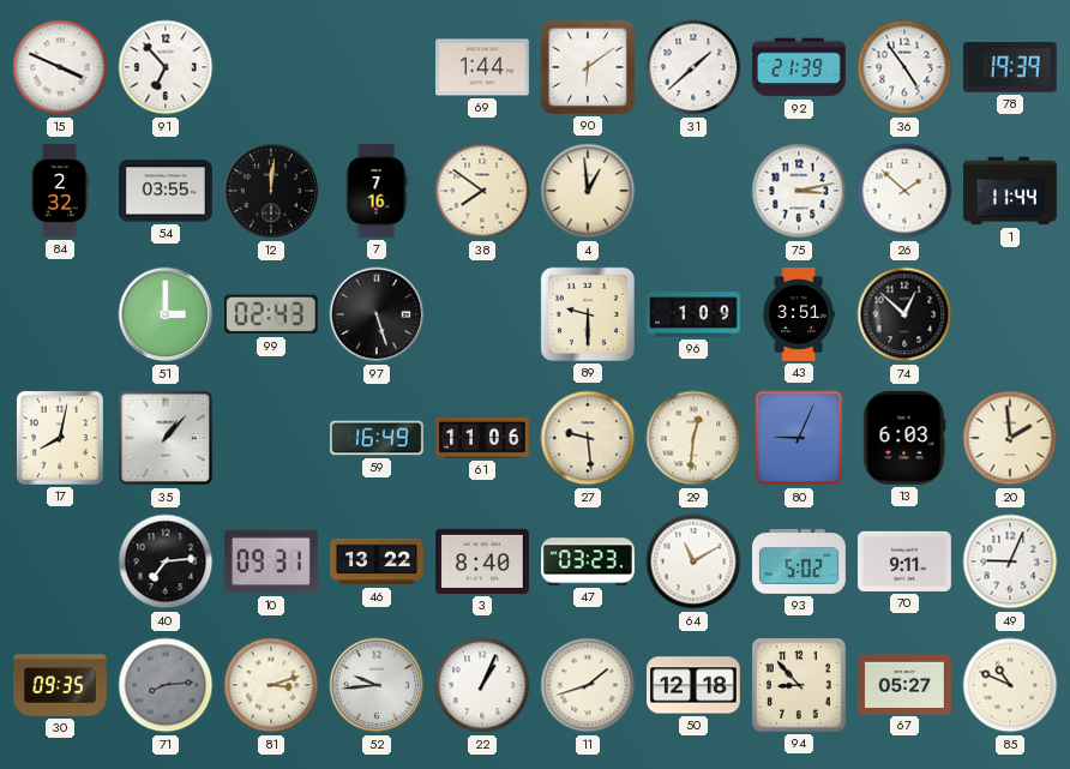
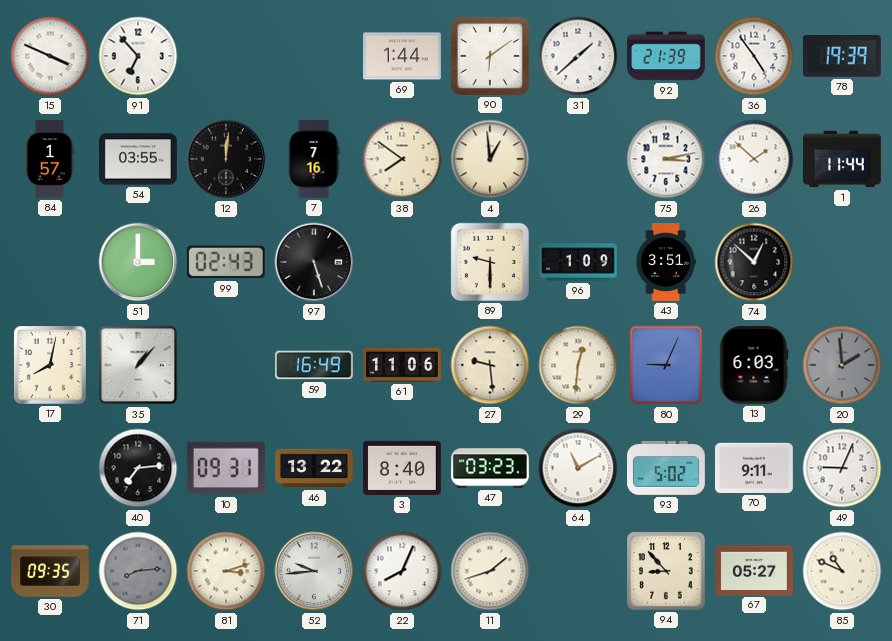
84: 2:32 -> 1:57
20 dial: cream -> grey
22: 1:04 -> 8:04
50: 12:18 -> none
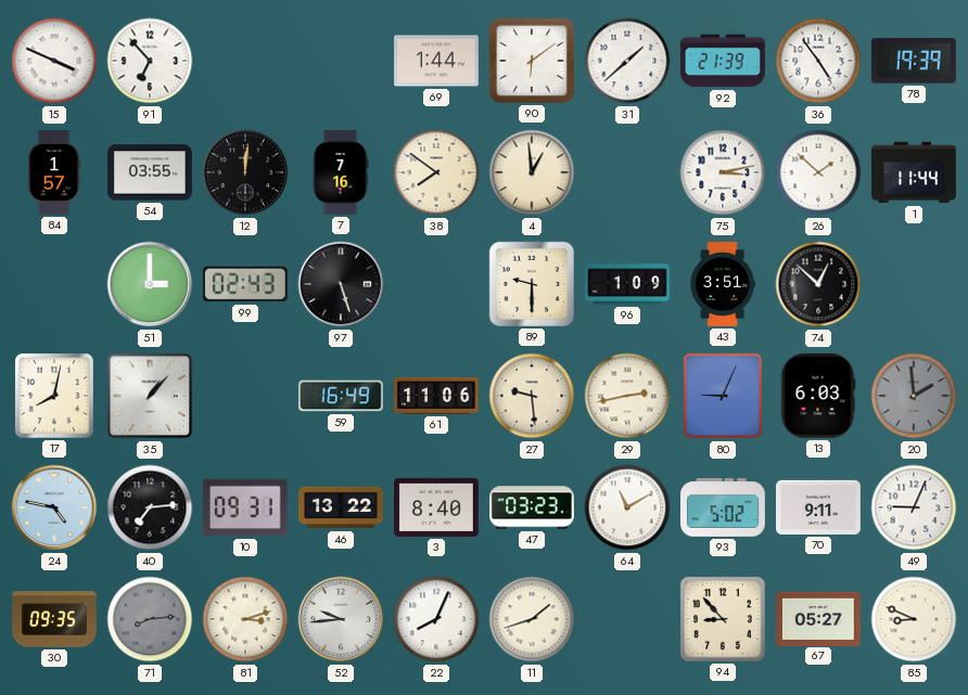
29: 12:31 -> 2:43
24: none -> 4:47
85: 10:49 -> 8:49
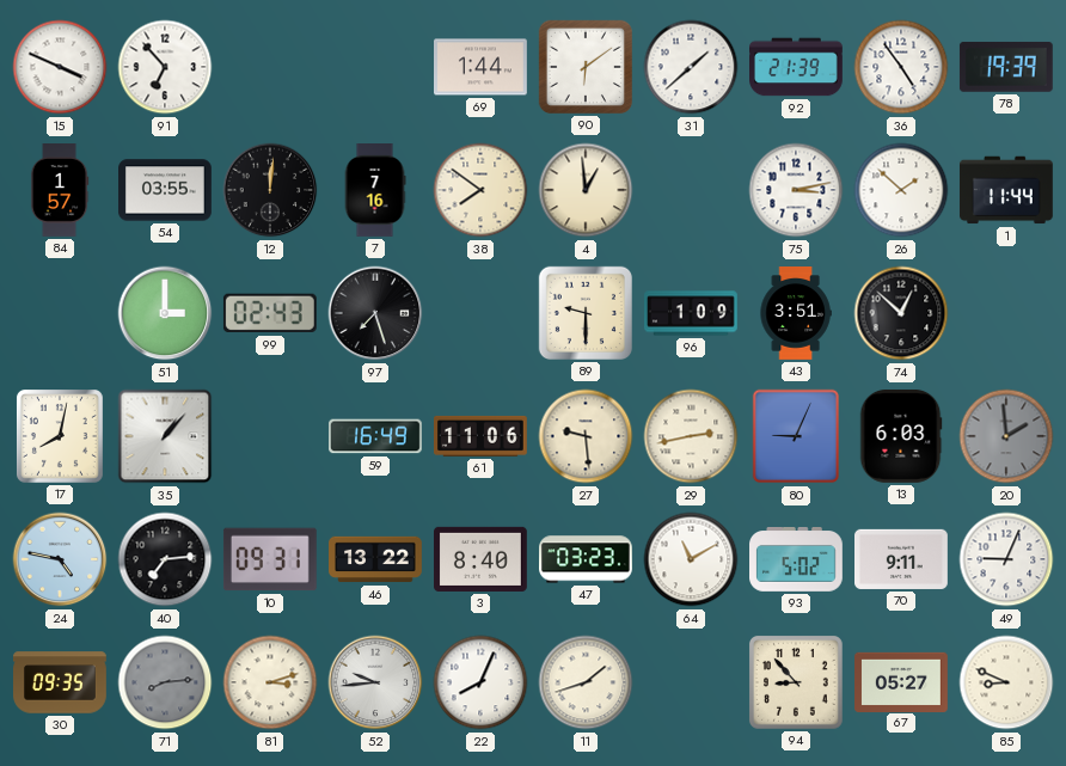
97: 5:27 -> 7:27
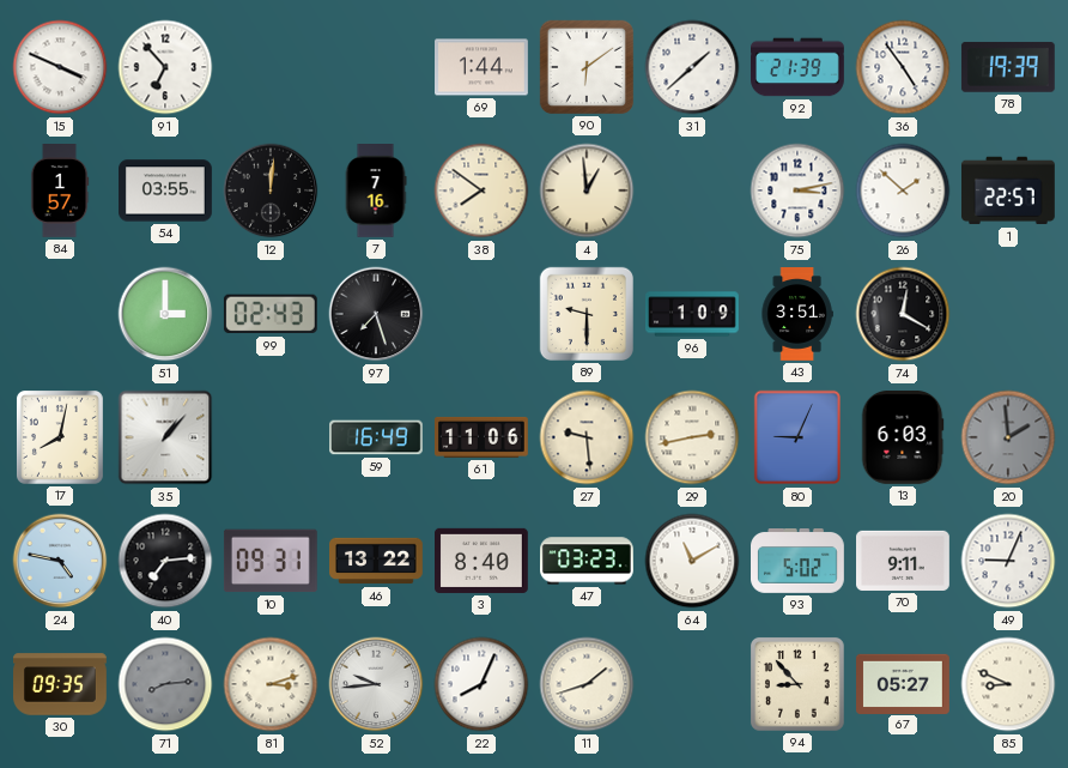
1: 11:44 -> 22:57
74: 12:52 -> 12:20
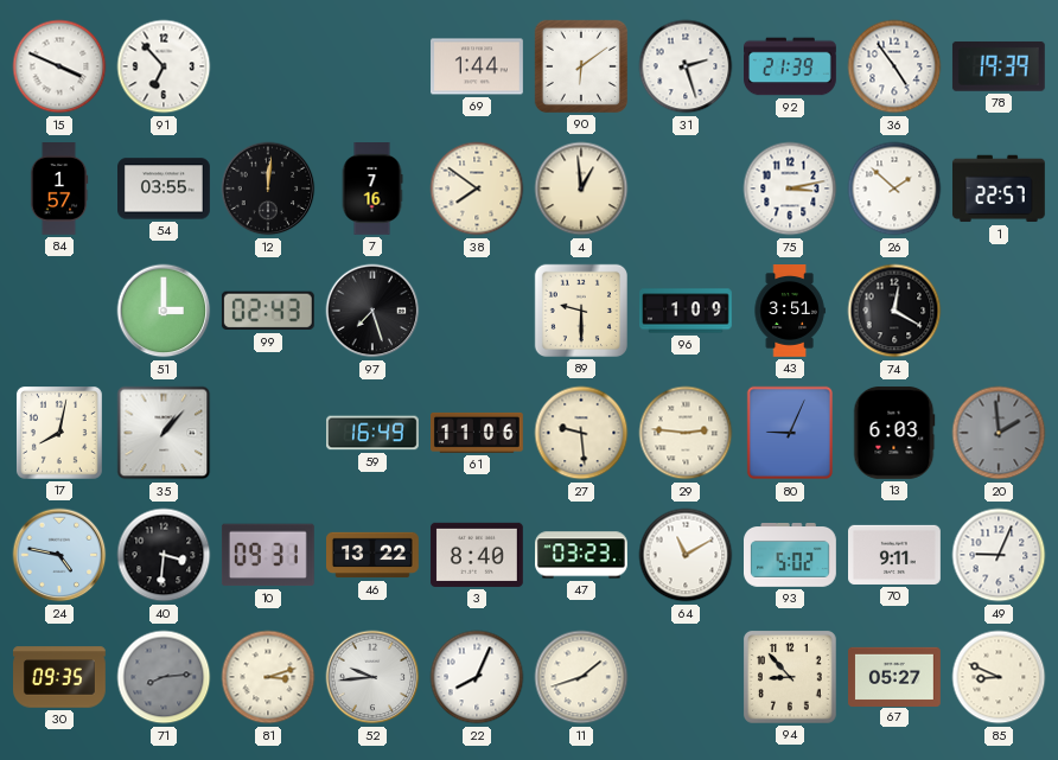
31: 1:38 -> 2:27
29: 2:43 -> 2:46
40: 7:14 -> 3:31
